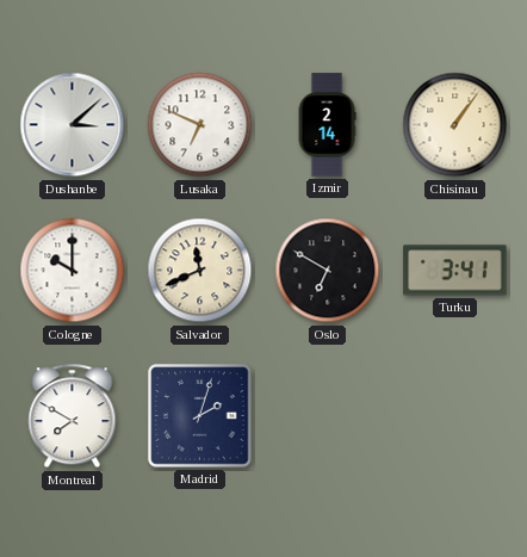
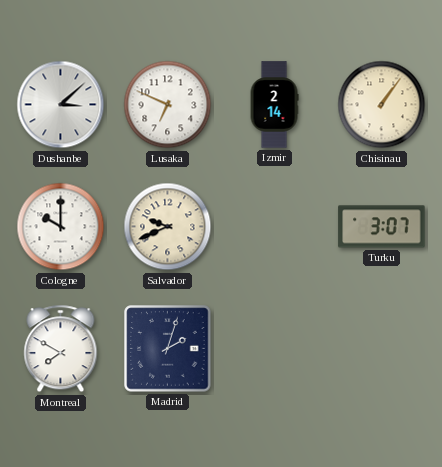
Salvador: 11:41 -> 9:41
Oslo: 6:50 -> none
Turku: 3:41 -> 3:07
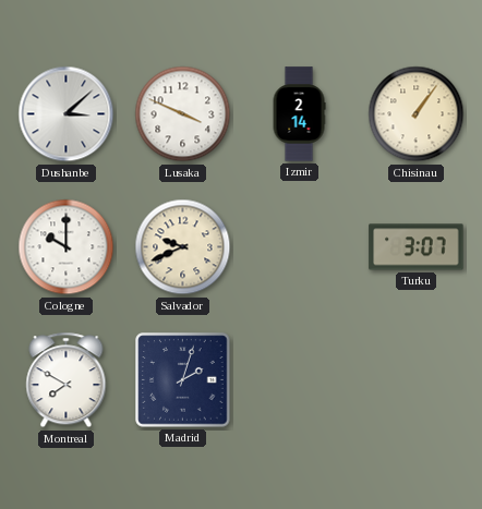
Lusaka: 6:49 -> 3:49
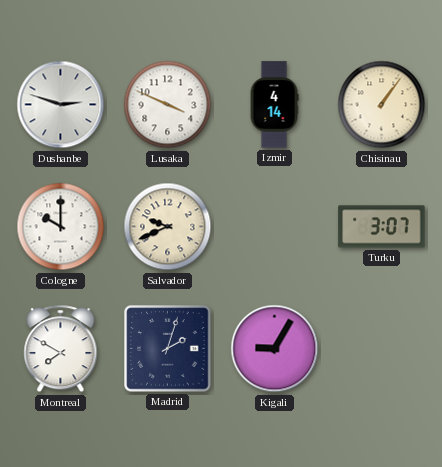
Dushanbe: 3:08 -> 2:48
Izmir: 2:14 -> 4:14
Kigali: none -> 9:05
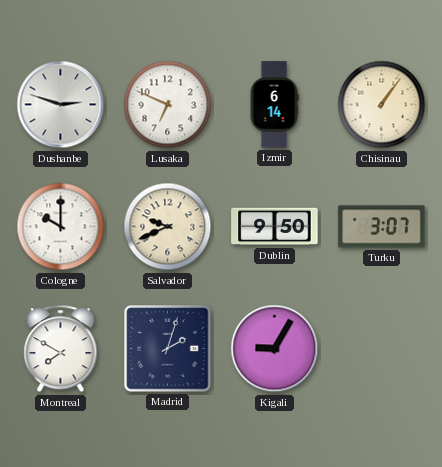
Lusaka: 3:49 -> 6:49
Izmir: 4:14 -> 6:14
Dublin: none -> 9:50
